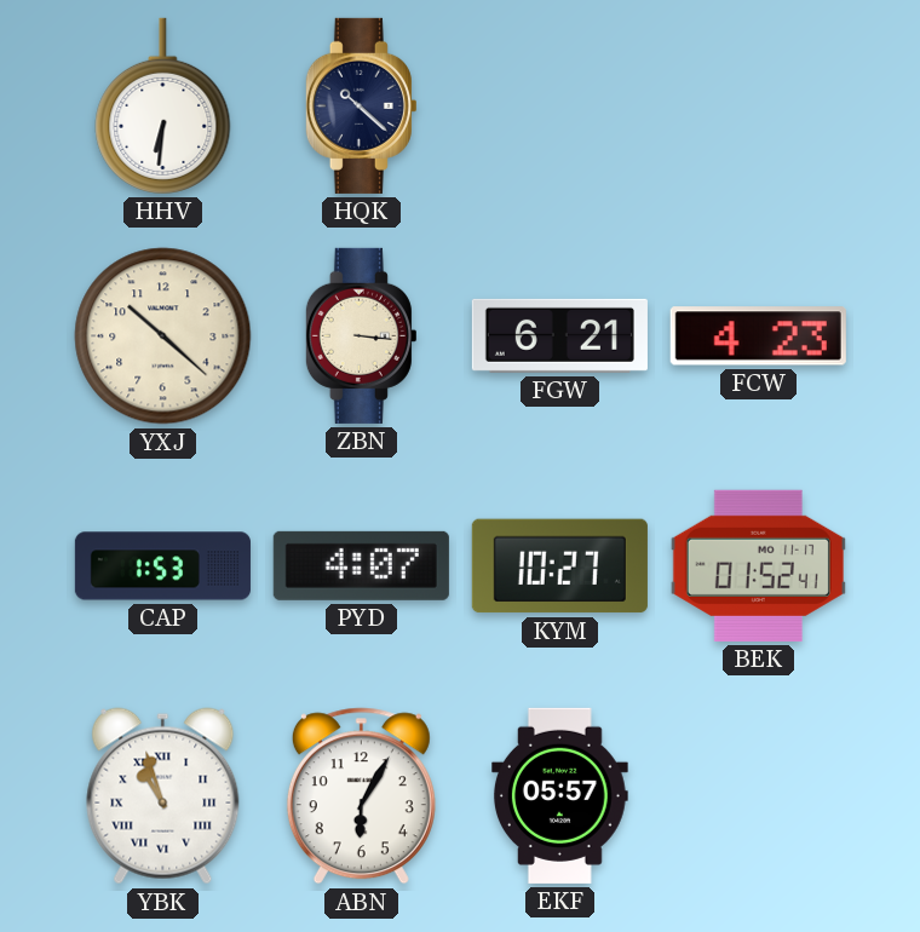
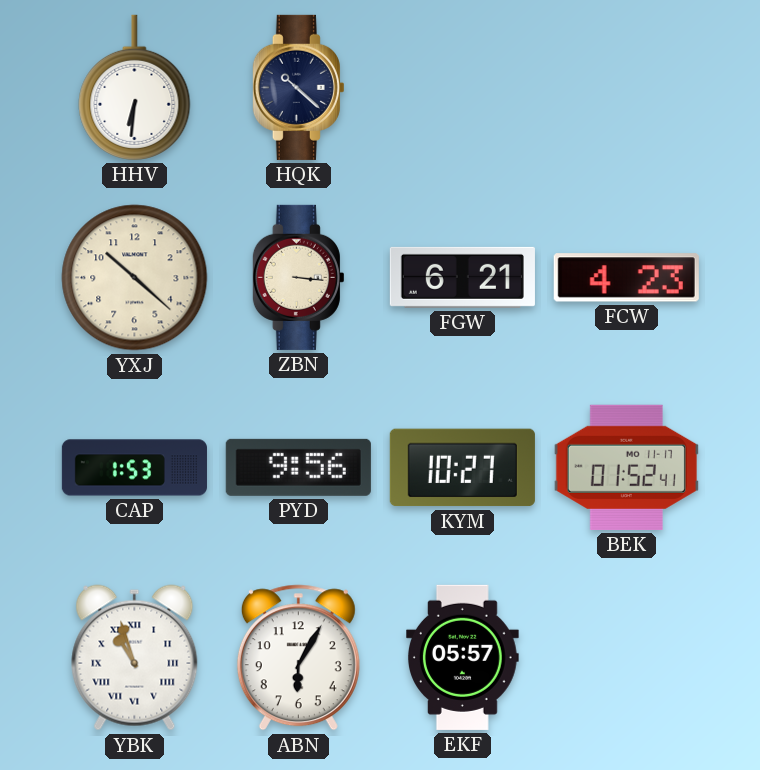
PYD: 4:07 -> 9:56
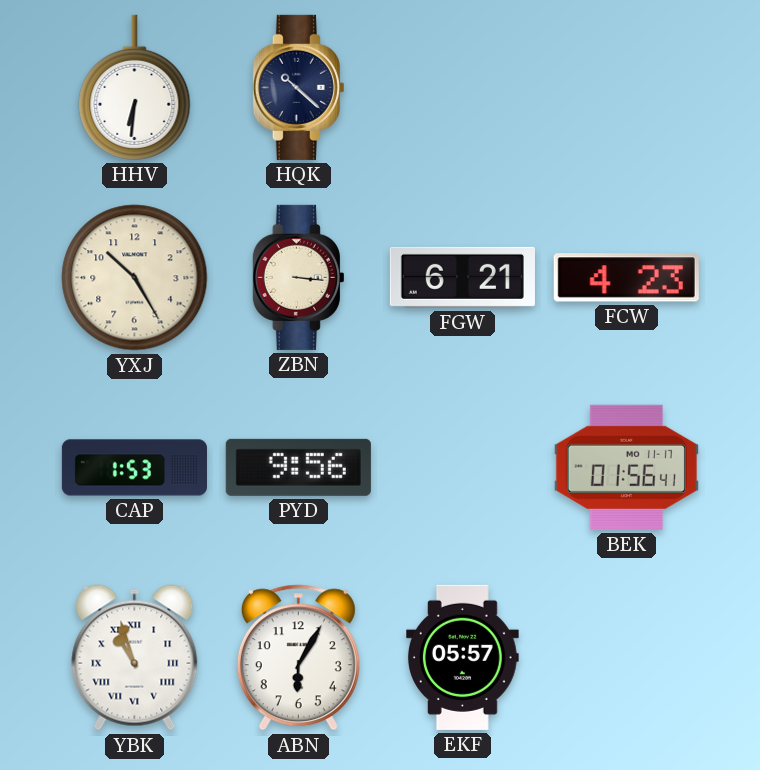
YXJ: 10:22 -> 10:25
KYM: 10:27 -> none
BEK: 01:52 -> 01:56
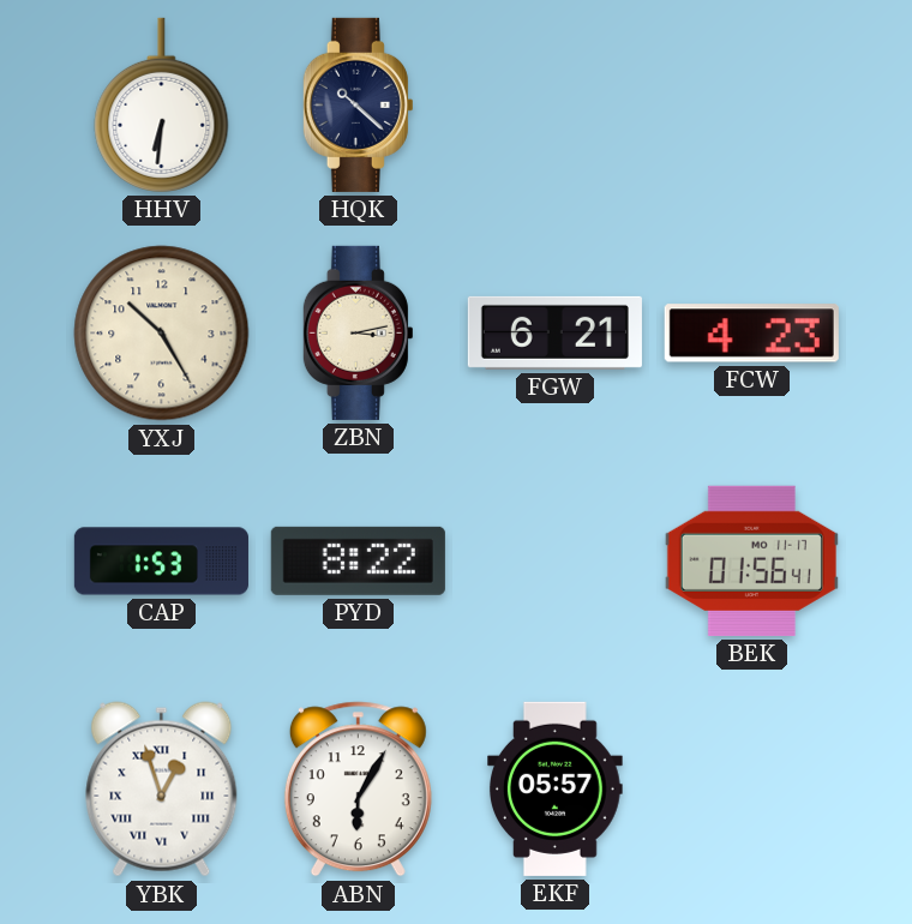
ZBN: 3:16 -> 3:13
PYD: 9:56 -> 8:22
YBK: 10:57 -> 12:57
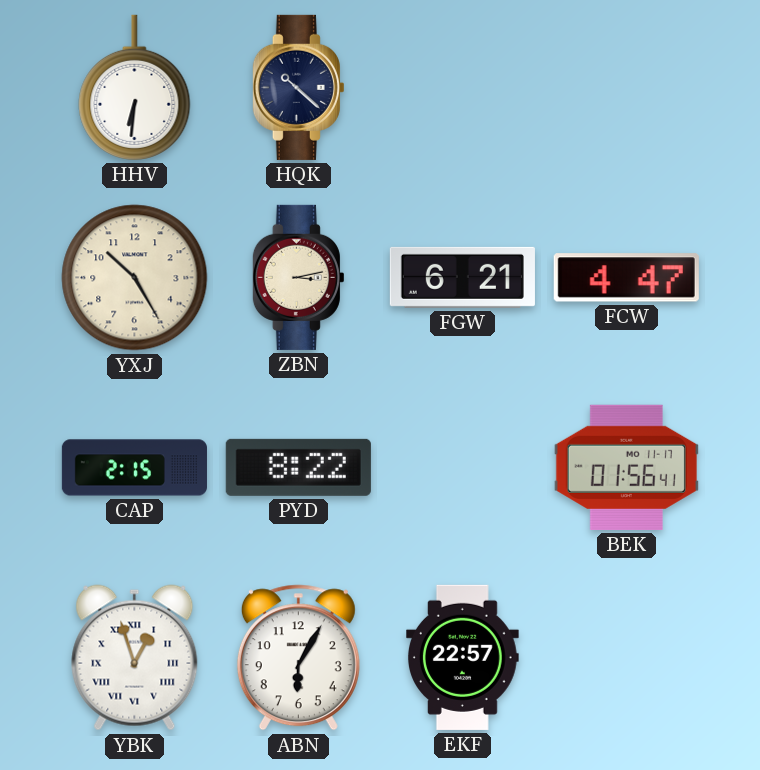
FCW: 4:23 -> 4:47
CAP: 1:53 -> 2:15
EKF: 05:57 -> 22:57
